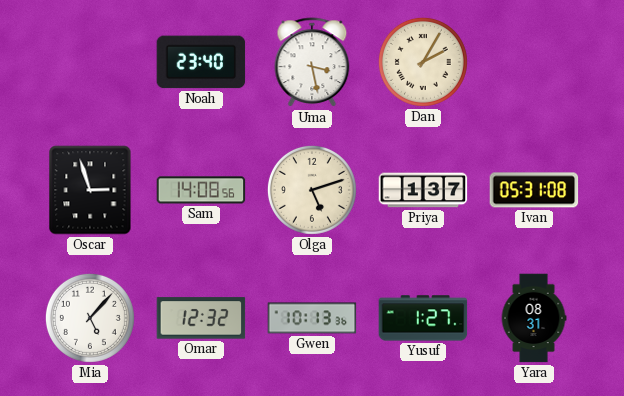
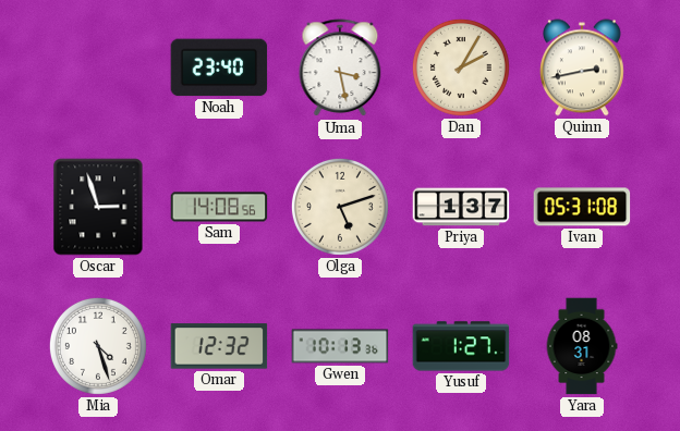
Quinn: none -> 2:43
Mia: 5:07 -> 4:27
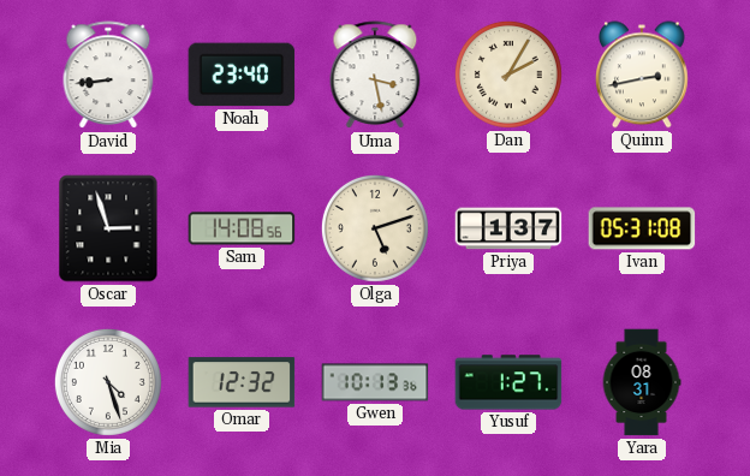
David: none -> 8:44
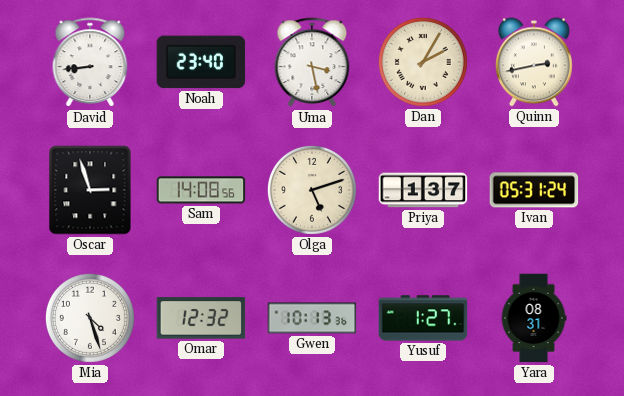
Ivan: 05:31:08 -> 05:31:24
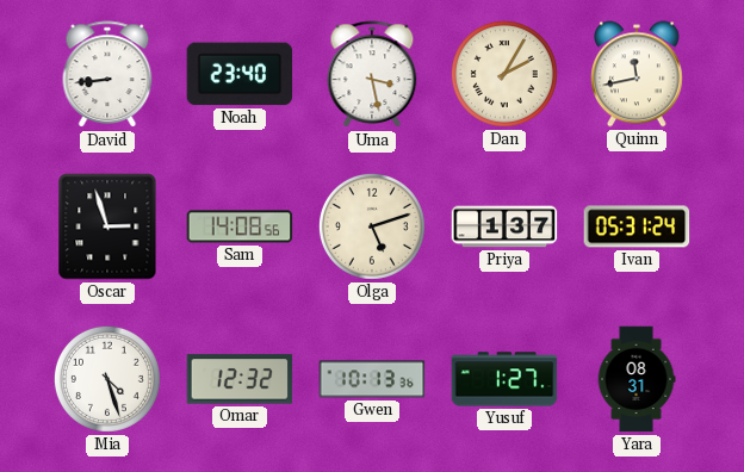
Quinn: 2:43 -> 11:43
